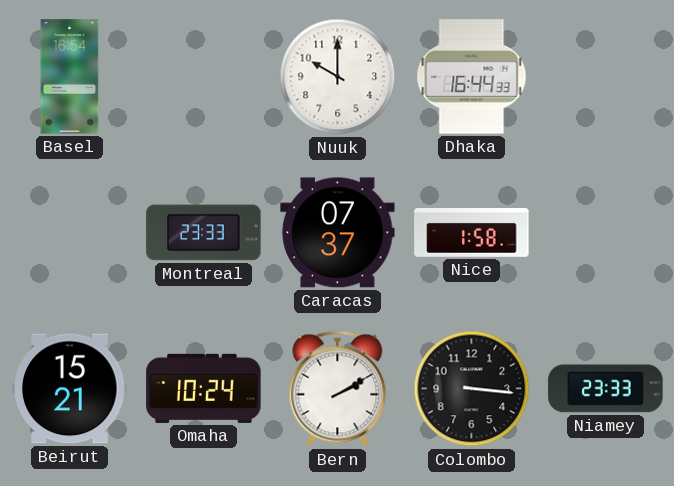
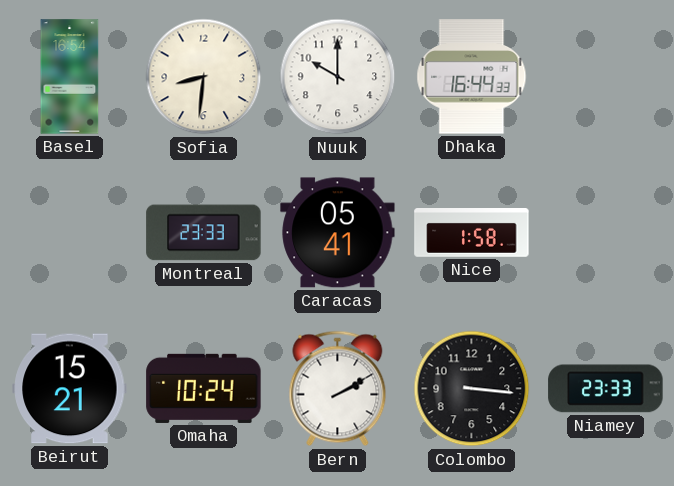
Sofia: none -> 8:31
Caracas: 07:37 -> 05:41
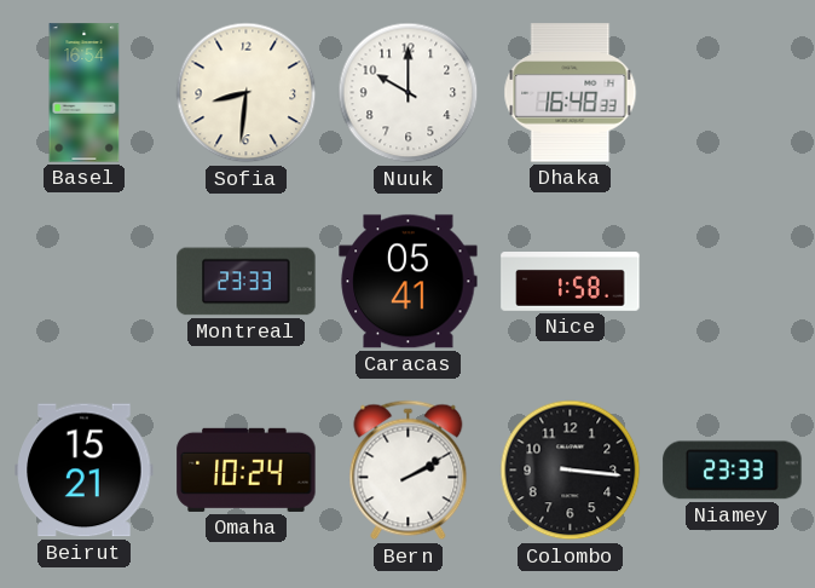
Dhaka: 16:44 -> 16:48
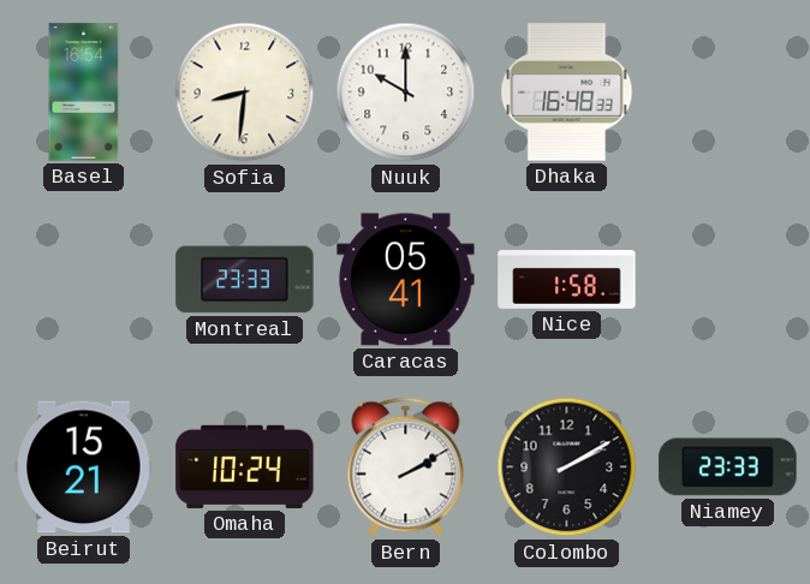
Colombo: 3:16 -> 2:10
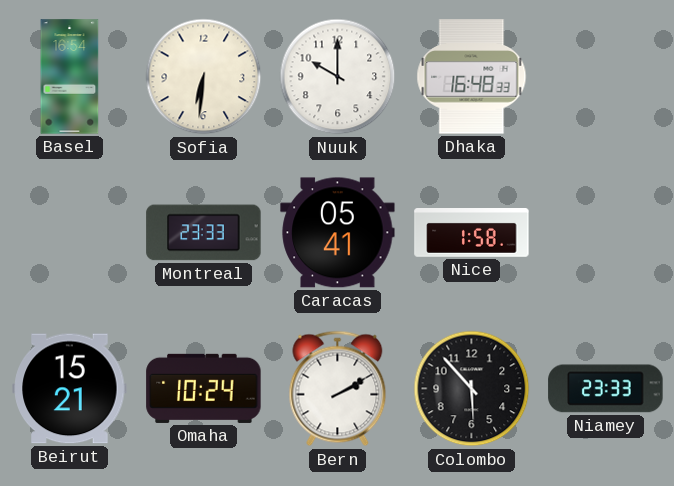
Sofia: 8:31 -> 6:31
Colombo: 2:10 -> 5:53
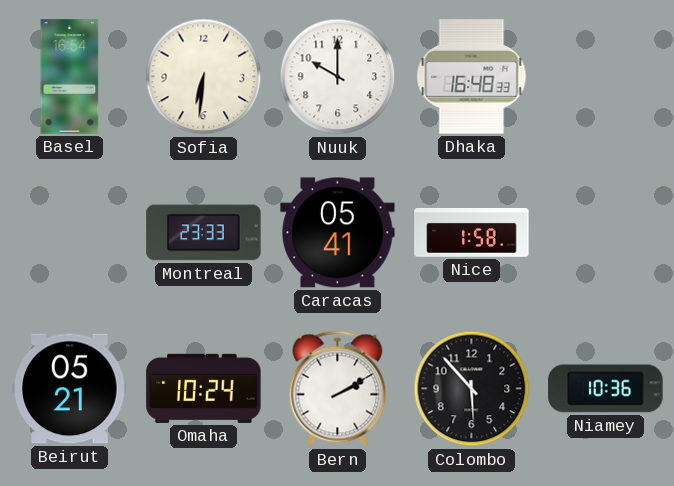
Beirut: 15:21 -> 05:21
Niamey: 23:33 -> 10:36
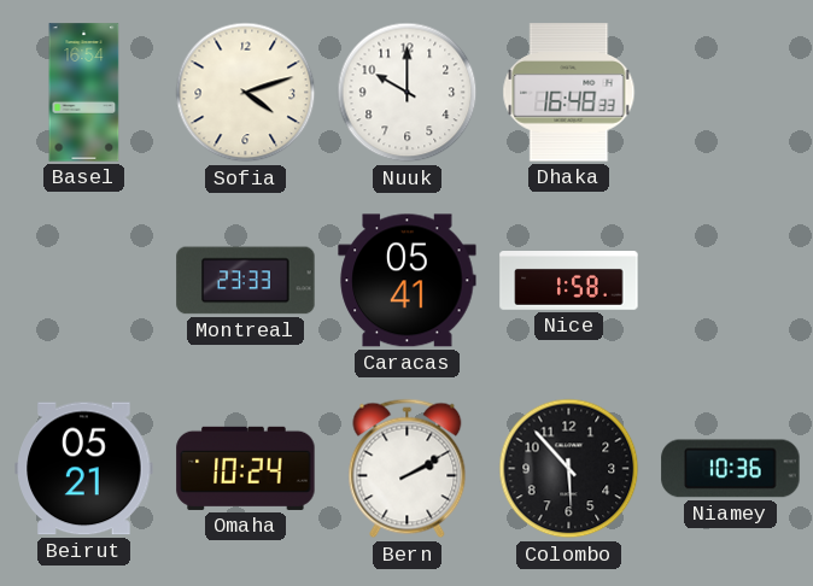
Sofia: 6:31 -> 4:12
